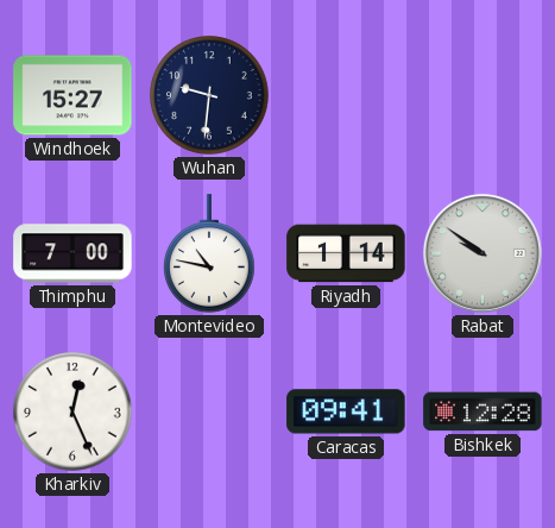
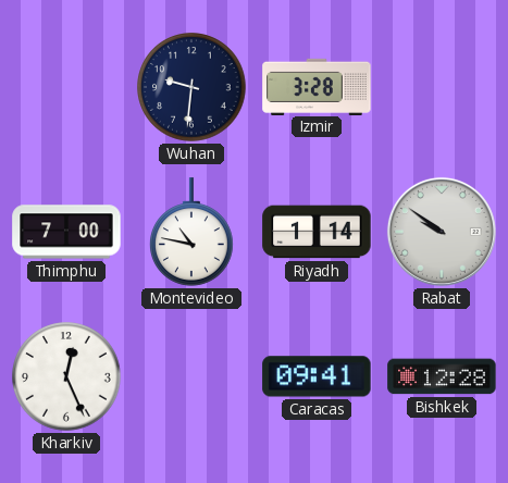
Windhoek: 15:27 -> none
Izmir: none -> 3:28
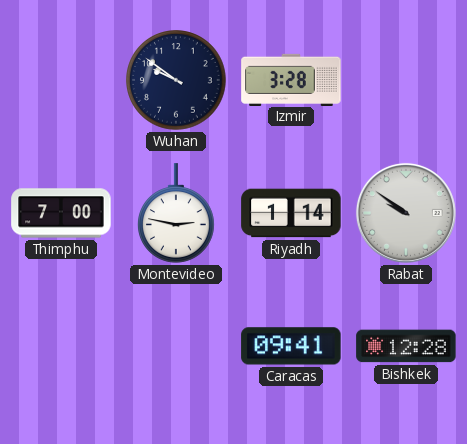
Wuhan: 9:31 -> 9:51
Montevideo: 10:47 -> 2:47
Kharkiv: 12:26 -> none
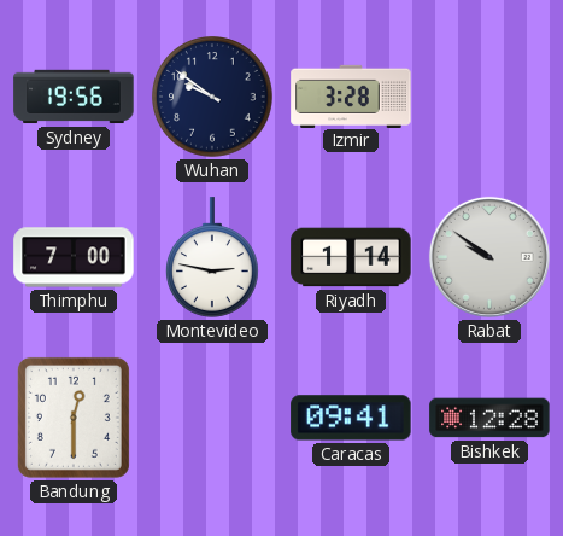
Sydney: none -> 19:56
Bandung: none -> 12:30
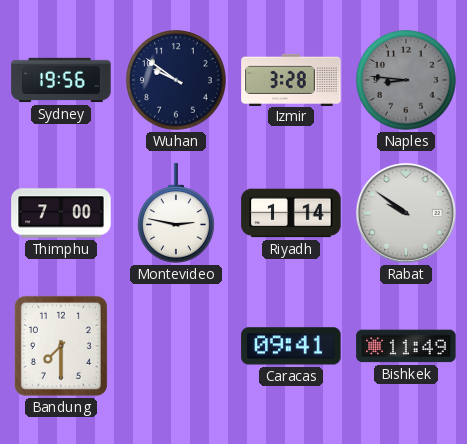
Naples: none -> 8:46
Bandung: 12:30 -> 7:30
Bishkek: 12:28 -> 11:49
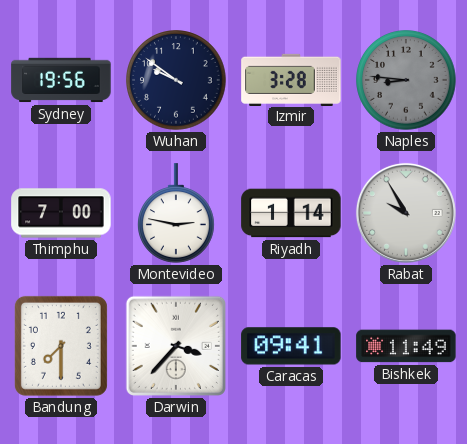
Rabat: 9:51 -> 9:55
Darwin: none -> 3:37
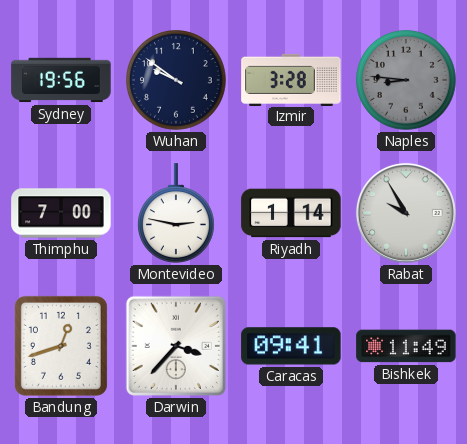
Bandung: 7:30 -> 12:42
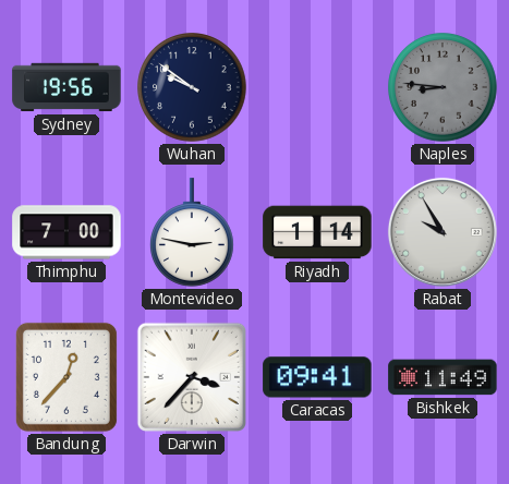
Izmir: 3:28 -> none
Bandung: 12:42 -> 12:37
